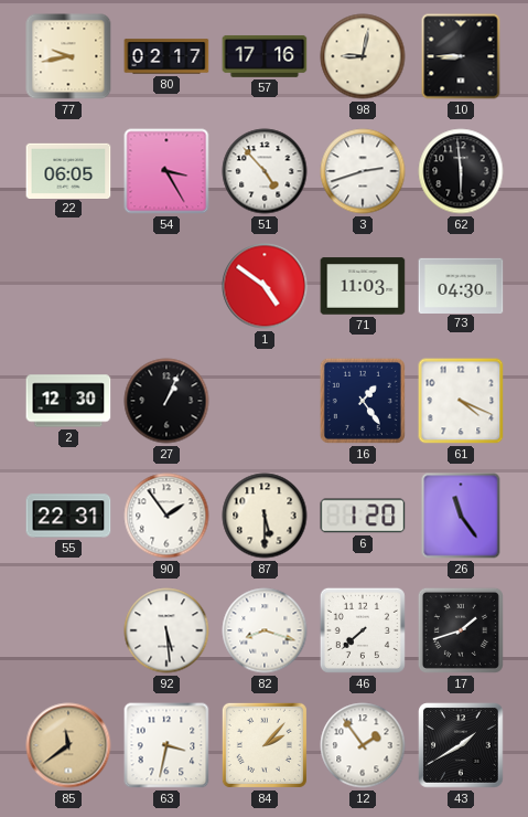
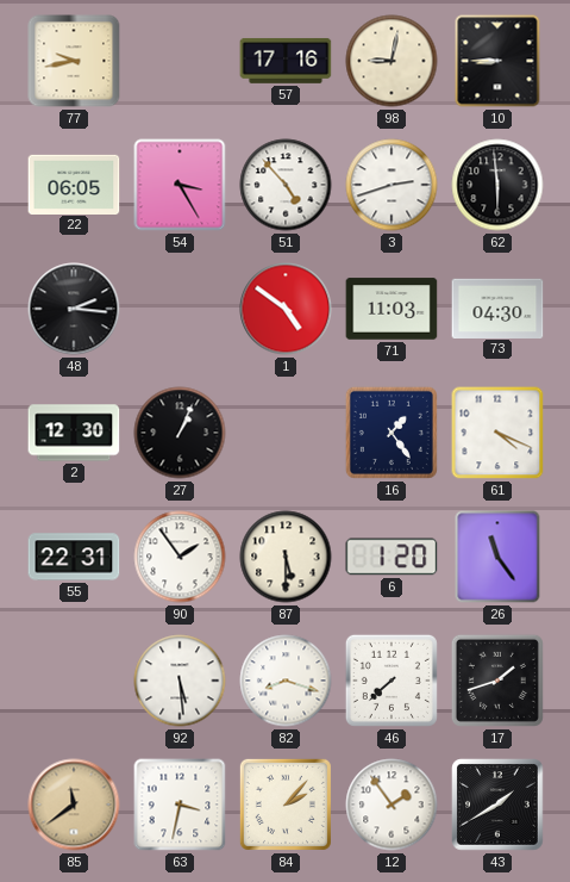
80: 02:17 -> none
48: none -> 2:16
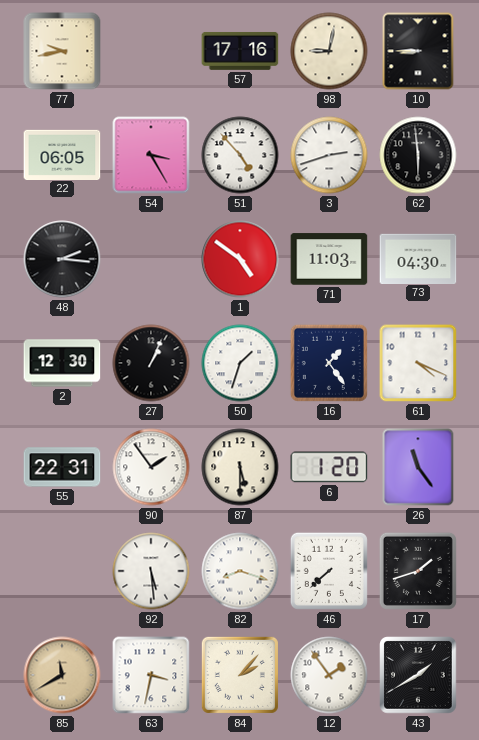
50: none -> 1:33
85: 11:39 -> 11:40
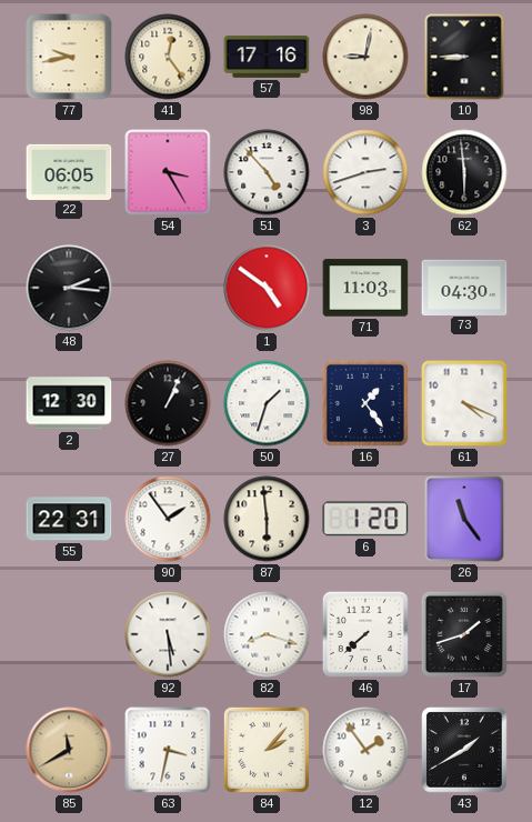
41: none -> 12:24
87: 5:30 -> 5:59
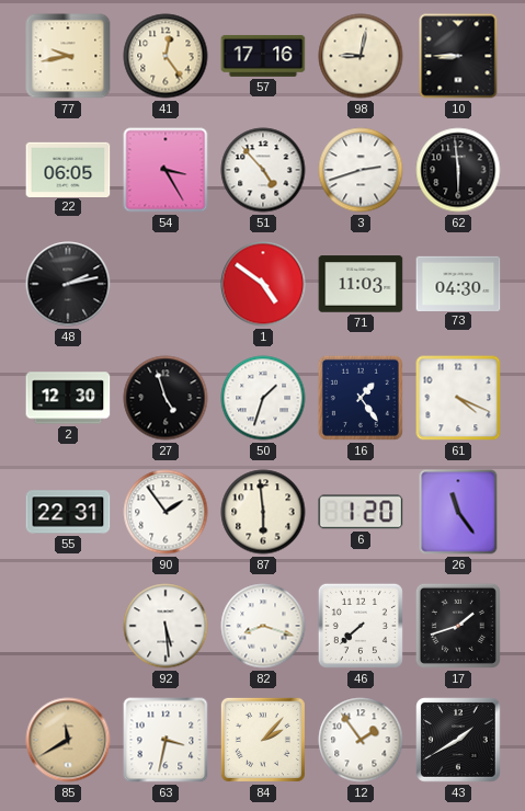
48: 2:16 -> 2:13
27: 1:04 -> 4:57
